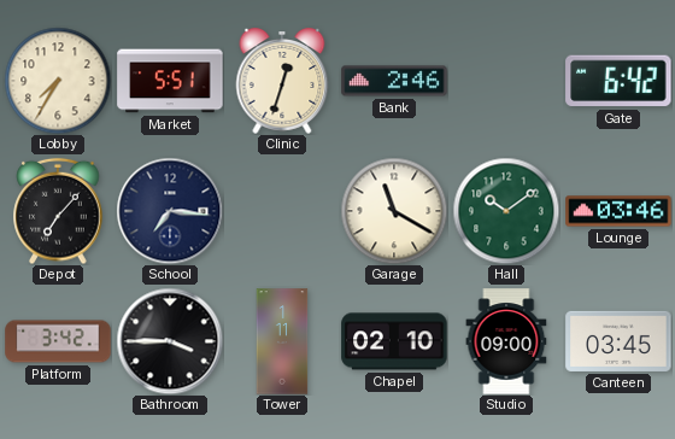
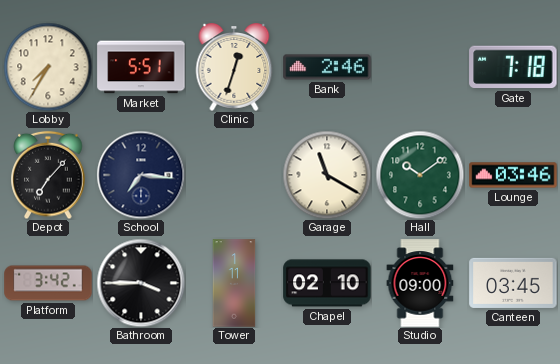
Gate: 6:42 -> 7:18
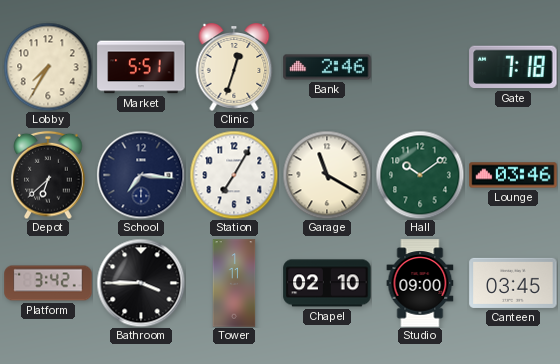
Depot: 7:07 -> 6:38
Station: none -> 7:05
